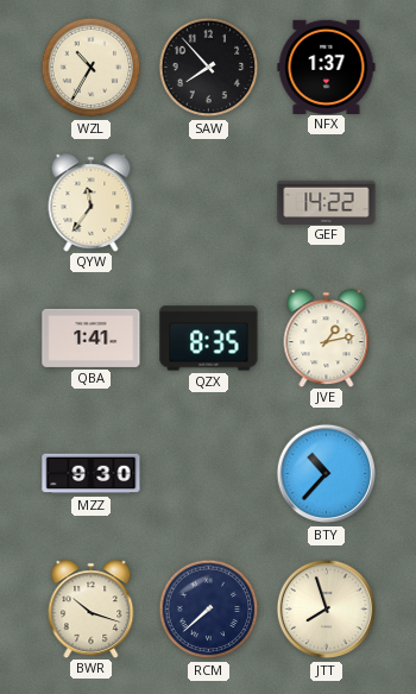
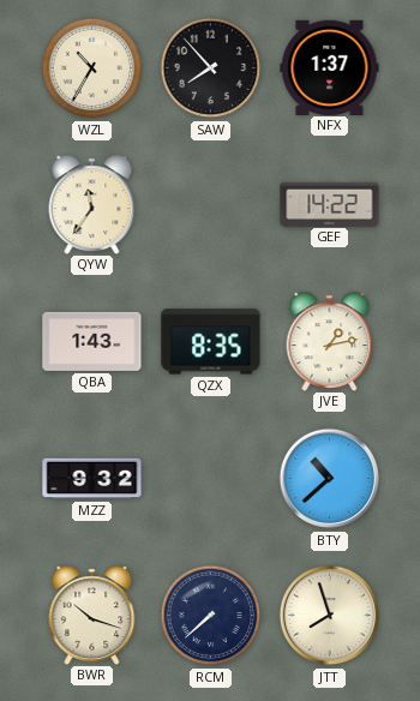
QBA: 1:41 -> 1:43
MZZ: 9:30 -> 9:32
BTY: 10:37 -> 10:38
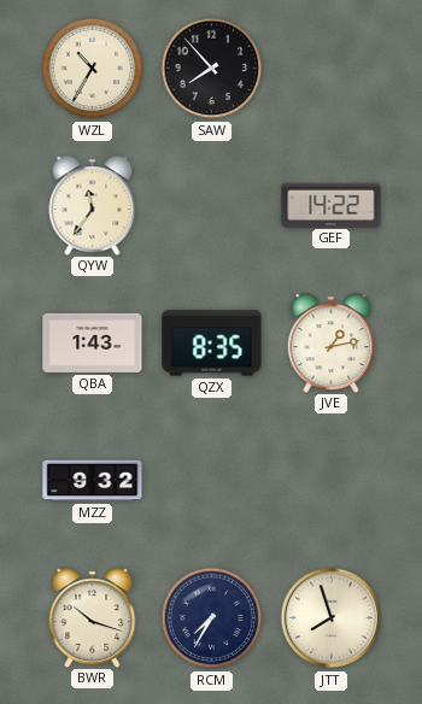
NFX: 1:37 -> none
BTY: 10:38 -> none
RCM: 7:38 -> 7:35
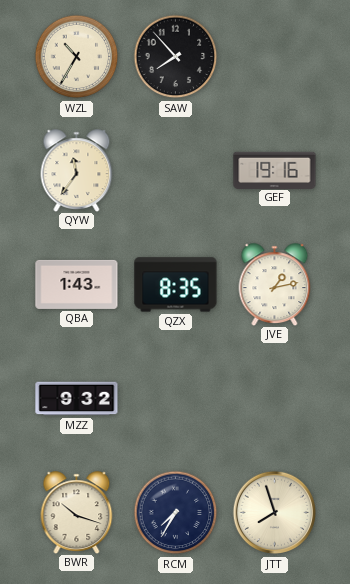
GEF: 14:22 -> 19:16
